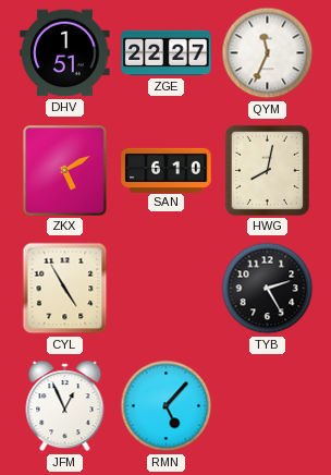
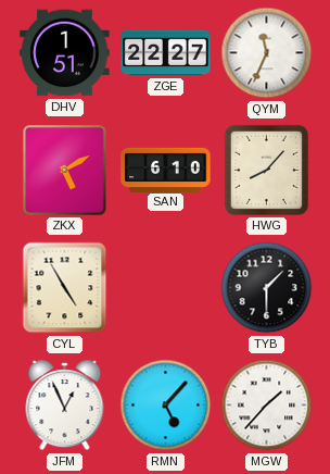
HWG: 8:02 -> 8:07
TYB: 2:25 -> 1:30
MGW: none -> 1:37
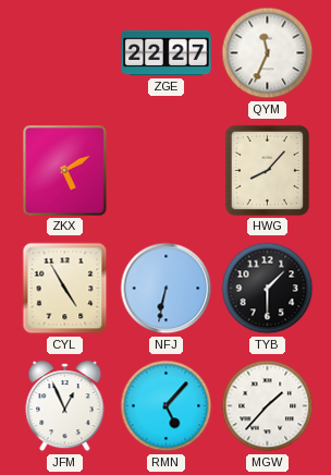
DHV: 1:51 -> none
SAN: 6:10 -> none
NFJ: none -> 6:32
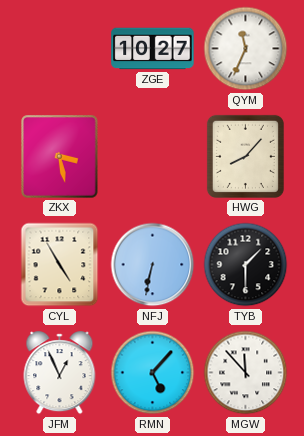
ZGE: 22:27 -> 10:27
ZKX: 5:10 -> 3:28
MGW: 1:37 -> 11:53
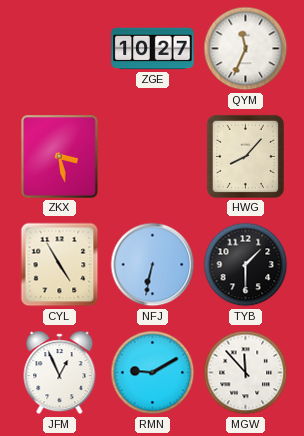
RMN: 5:07 -> 9:10
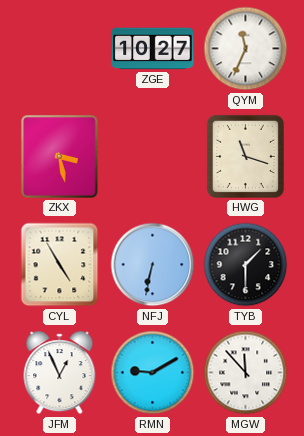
HWG: 8:07 -> 11:18
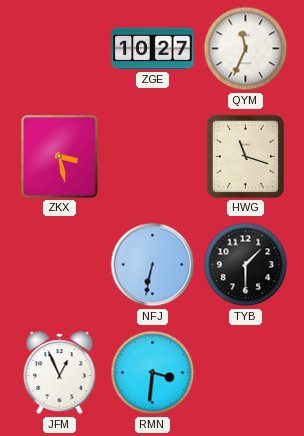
CYL: 4:55 -> none
RMN: 9:10 -> 3:31
MGW: 11:53 -> none
